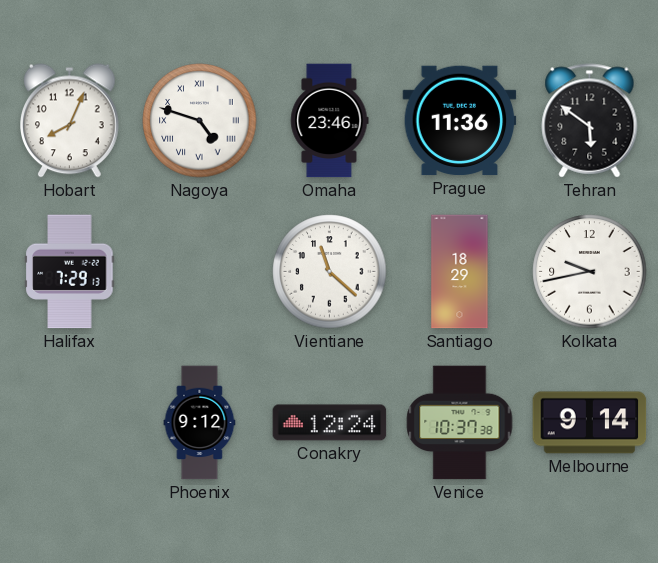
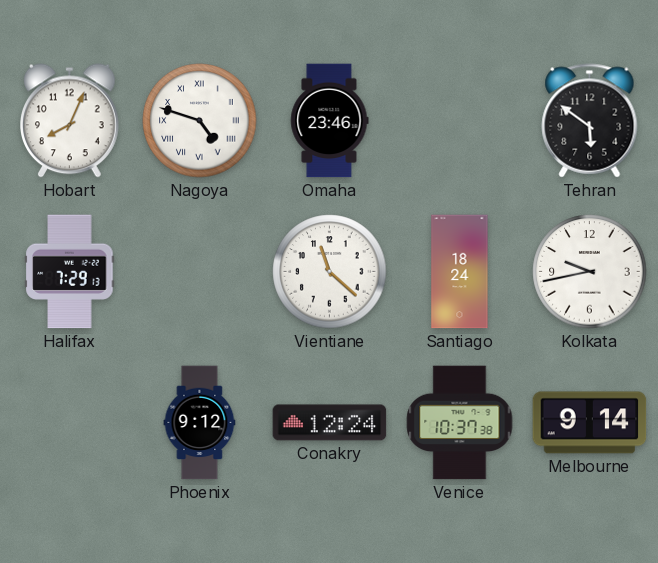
Prague: 11:36 -> none
Santiago: 18:29 -> 18:24
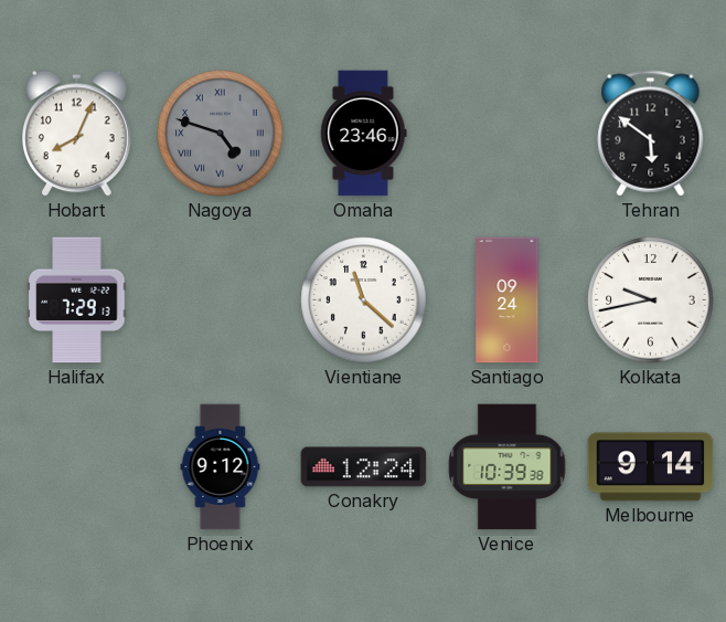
Nagoya dial: white -> grey
Santiago: 18:24 -> 09:24
Venice: 10:37 -> 10:39
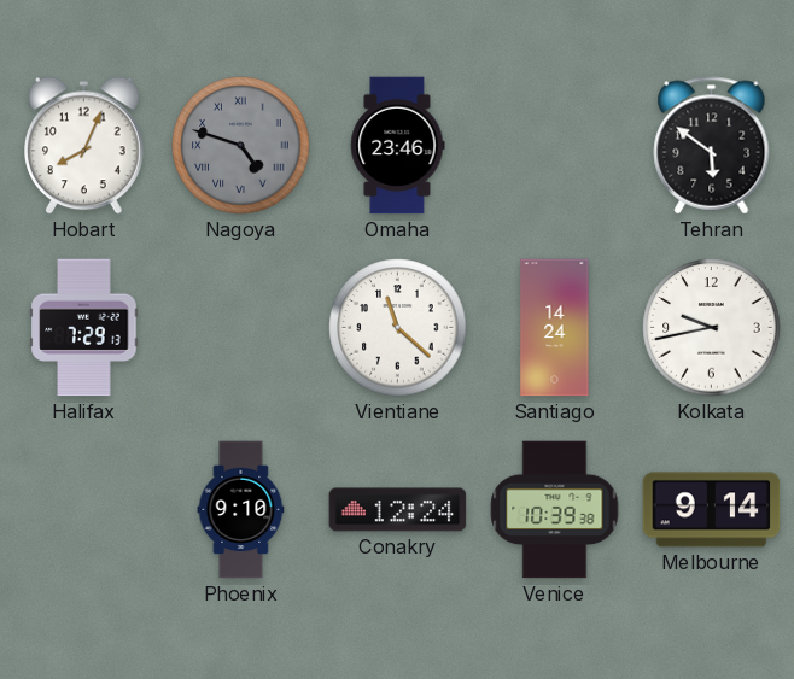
Santiago: 09:24 -> 14:24
Phoenix: 9:12 -> 9:10
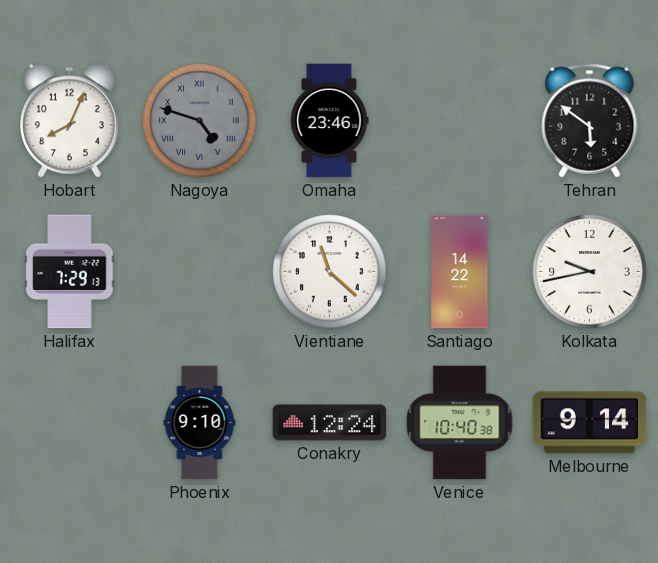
Santiago: 14:24 -> 14:22
Venice: 10:39 -> 10:40
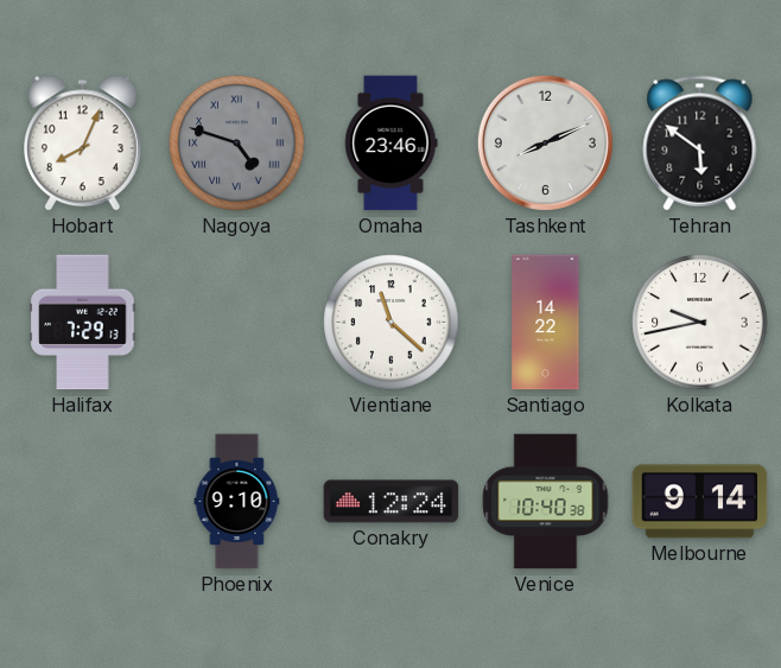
Tashkent: none -> 8:11
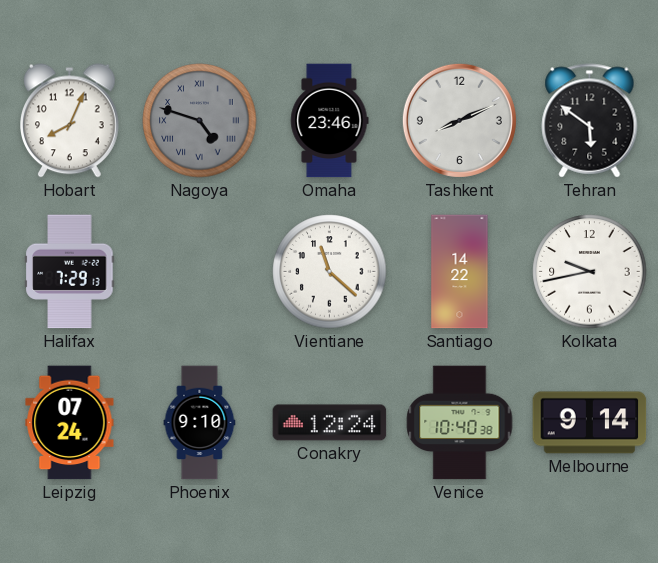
Leipzig: none -> 07:24
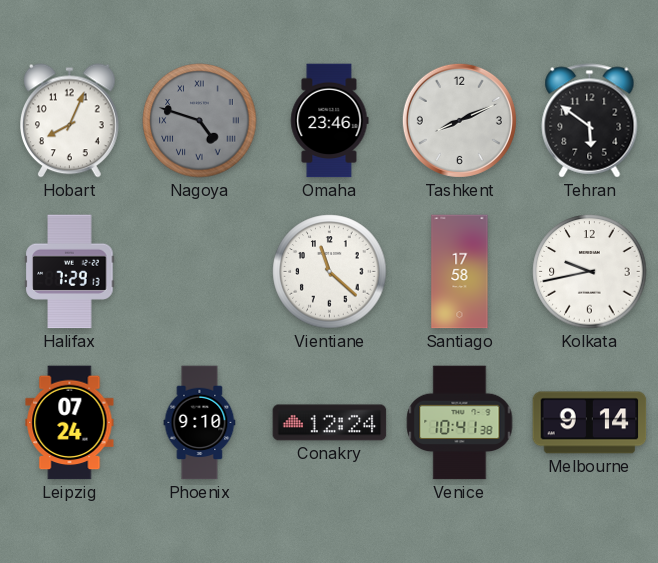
Santiago: 14:22 -> 17:58
Venice: 10:40 -> 10:41
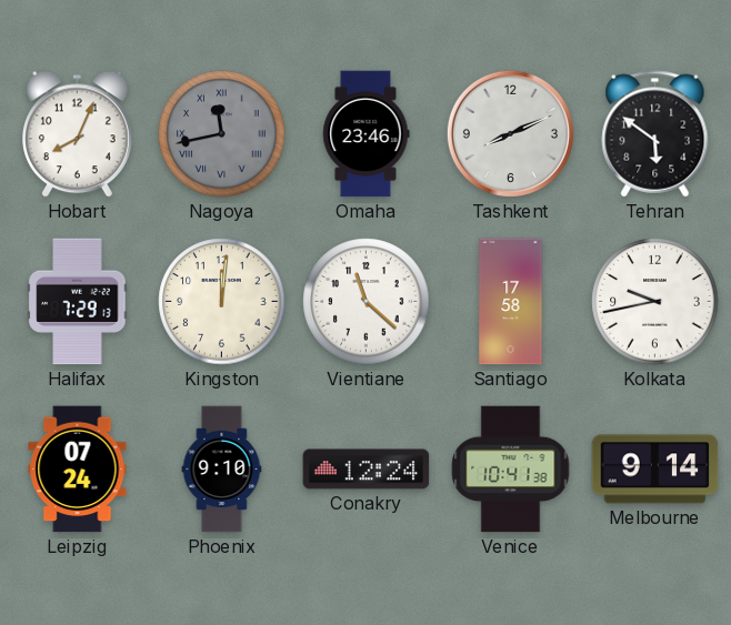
Nagoya: 4:48 -> 11:43
Kingston: none -> 12:01
